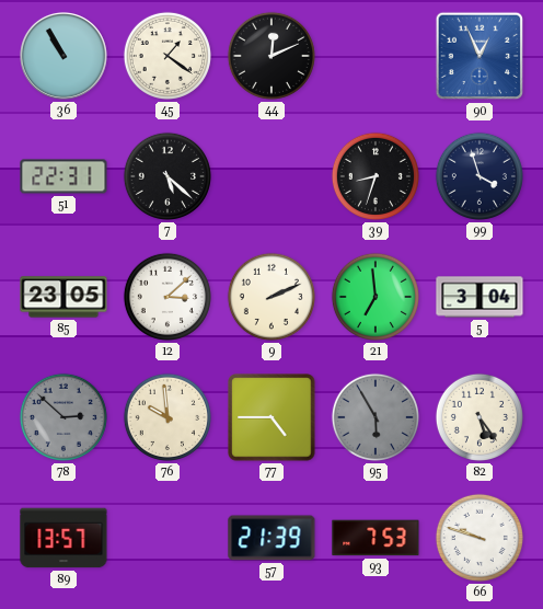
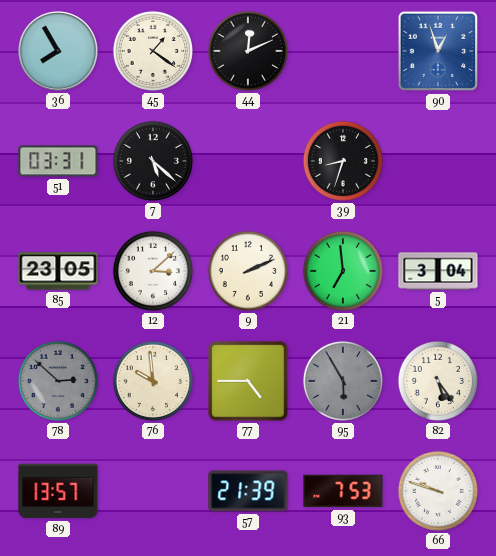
36: 10:55 -> 7:55
90: 12:56 -> 12:57
51: 22:31 -> 03:31
99: 3:57 -> none
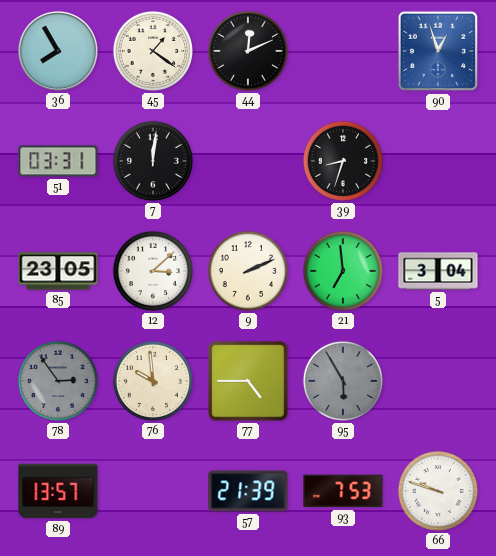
7: 5:22 -> 12:01
78: 2:52 -> 2:54
82: 5:24 -> none
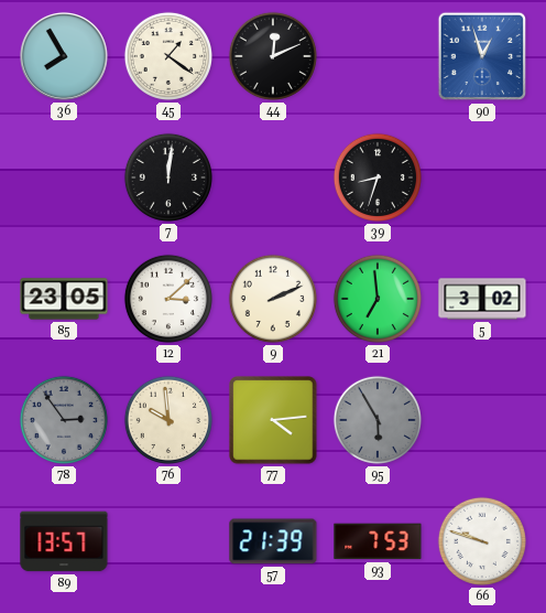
51: 03:31 -> none
5: 3:04 -> 3:02
77: 4:45 -> 4:14
